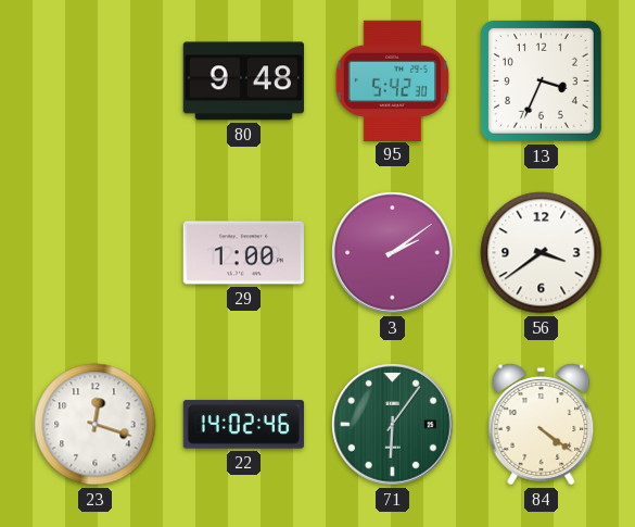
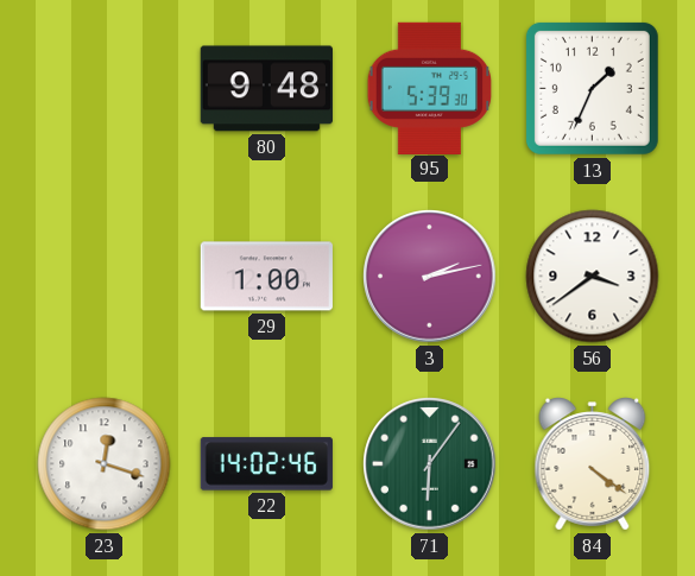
95: 5:42 -> 5:39
13: 3:34 -> 1:34
3: 2:09 -> 2:13
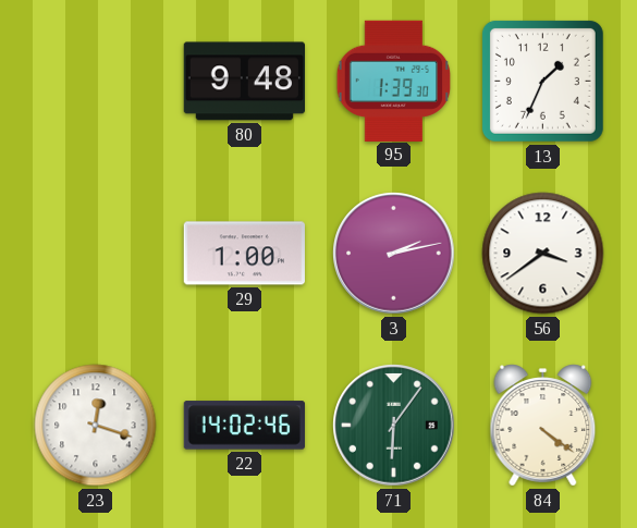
95: 5:39 -> 1:39
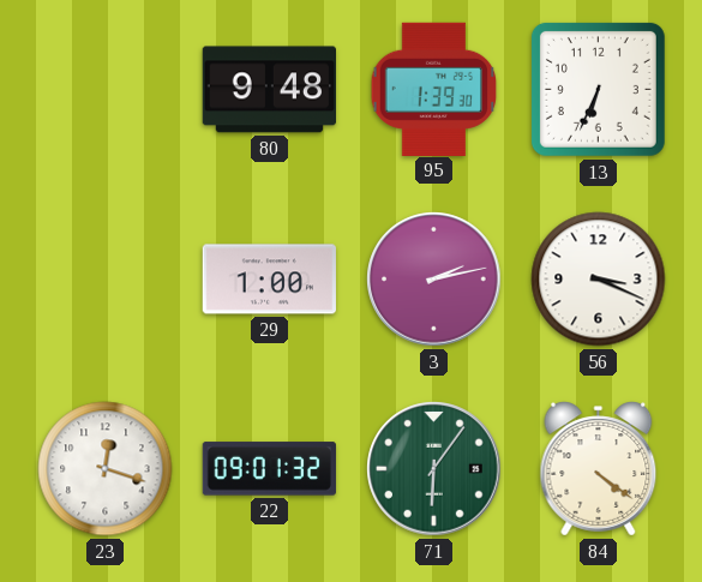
13: 1:34 -> 6:34
56: 3:39 -> 3:19
22: 14:02 -> 09:01
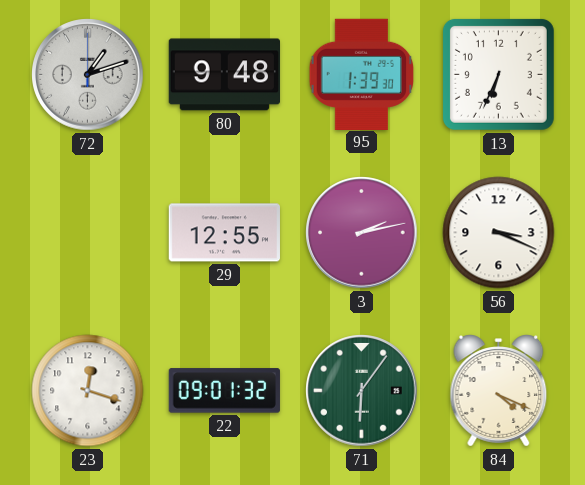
72: none -> 1:12
29: 1:00 -> 12:55
84: 4:21 -> 4:19
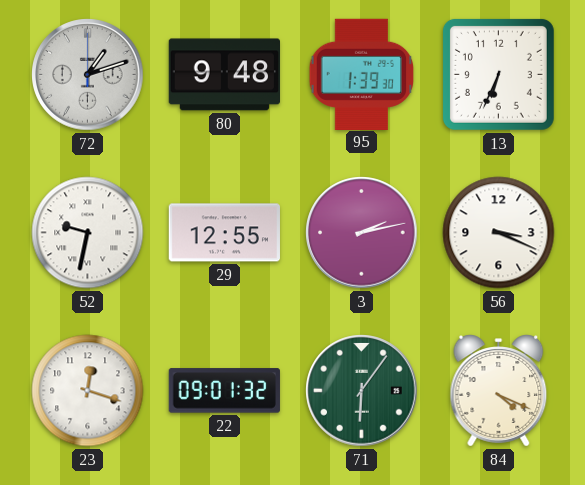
52: none -> 9:32
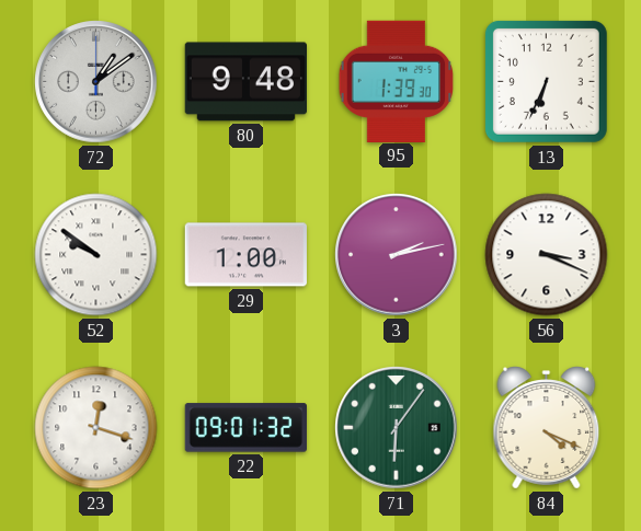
72: 1:12 -> 1:09
52: 9:32 -> 9:51
29: 12:55 -> 1:00
